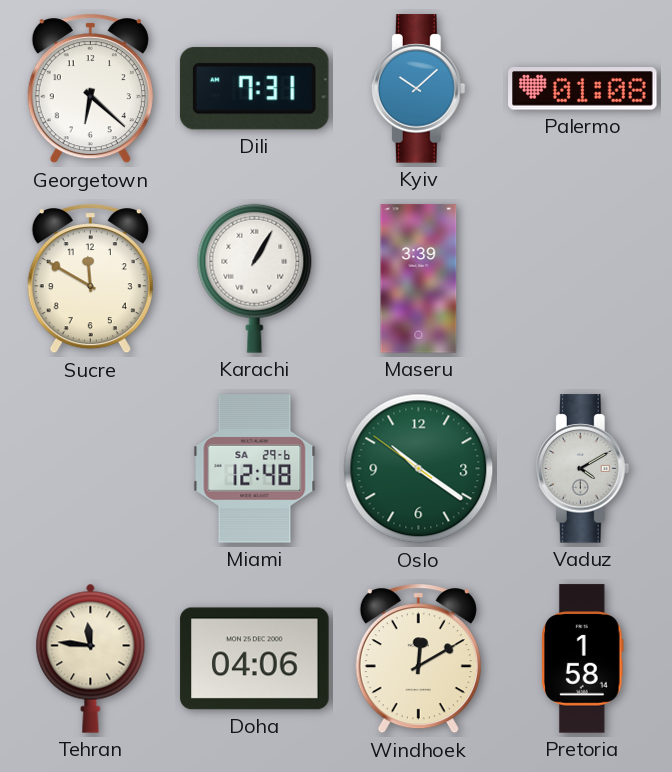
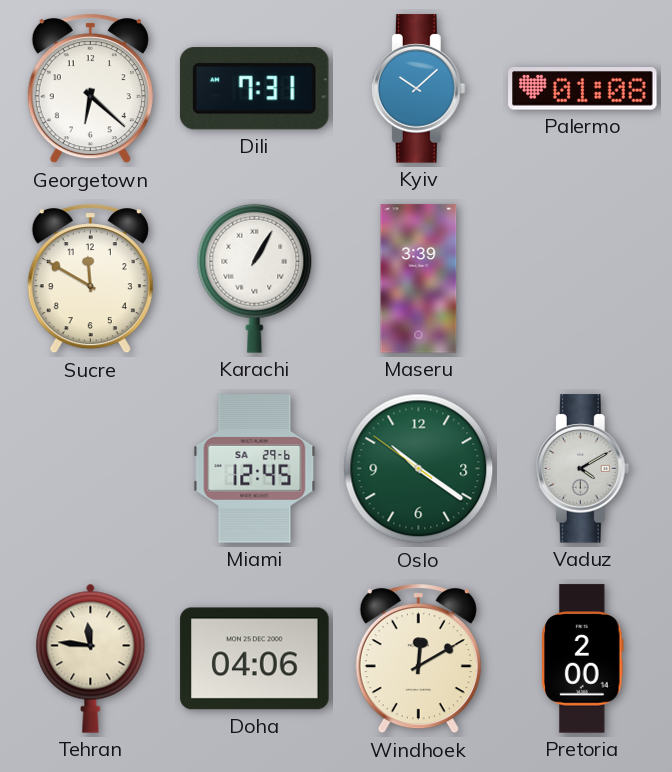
Miami: 12:48 -> 12:45
Pretoria: 1:58 -> 2:00
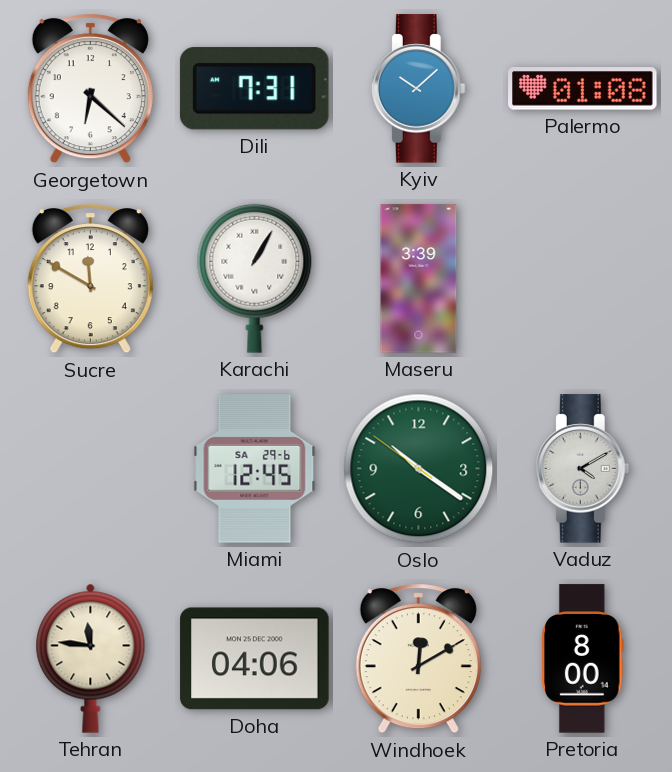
Pretoria: 2:00 -> 8:00
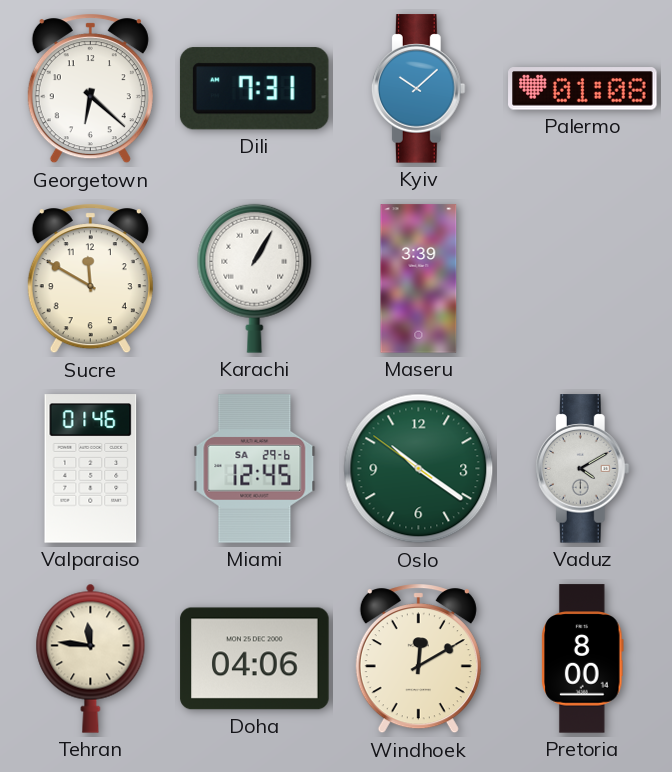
Valparaiso: none -> 01:46
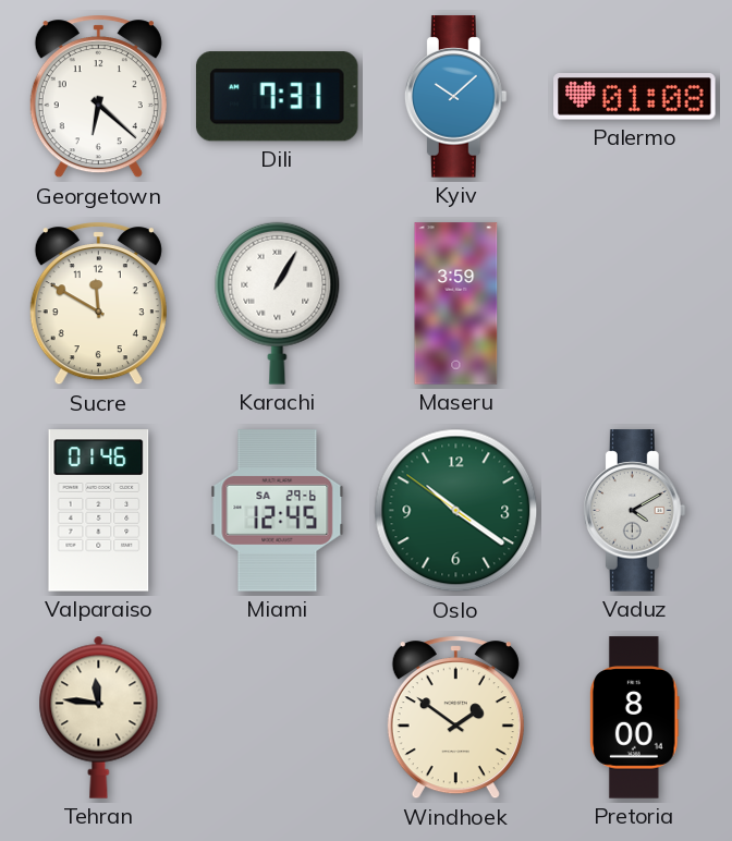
Maseru: 3:39 -> 3:59
Doha: 04:06 -> none
Windhoek: 12:10 -> 1:51
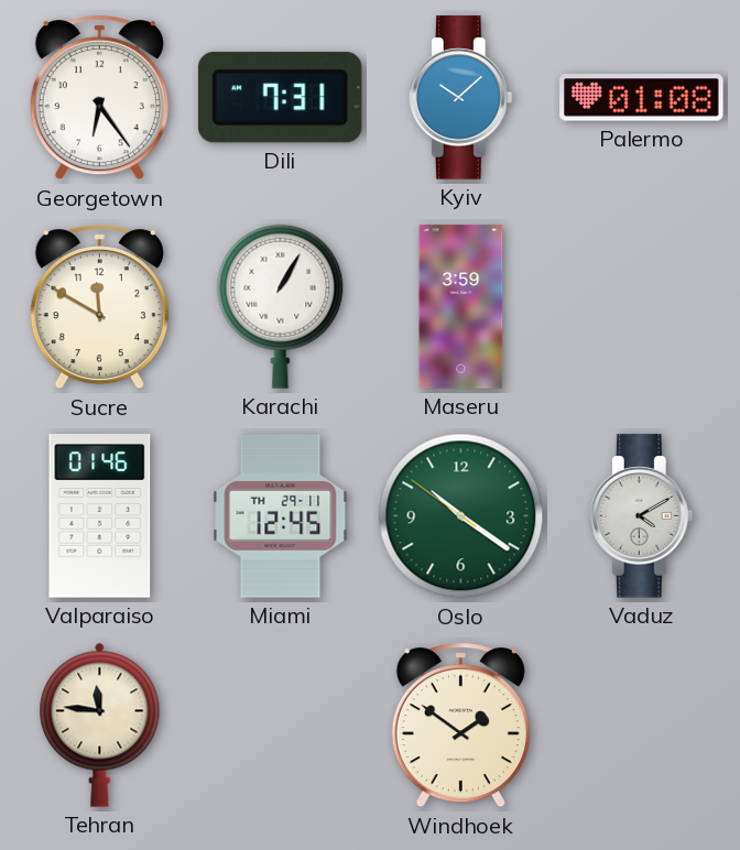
Georgetown: 6:22 -> 6:24
Miami date: SA 29-6 -> TH 29-11
Pretoria: 8:00 -> none
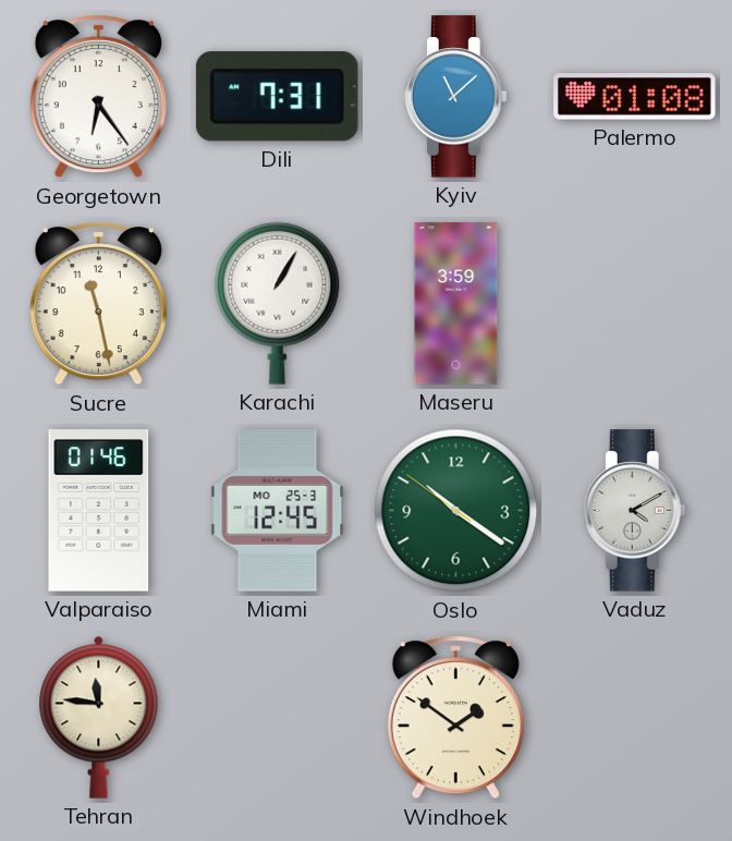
Kyiv: 10:08 -> 11:08
Sucre: 11:50 -> 11:28
Miami date: TH 29-11 -> MO 25-3
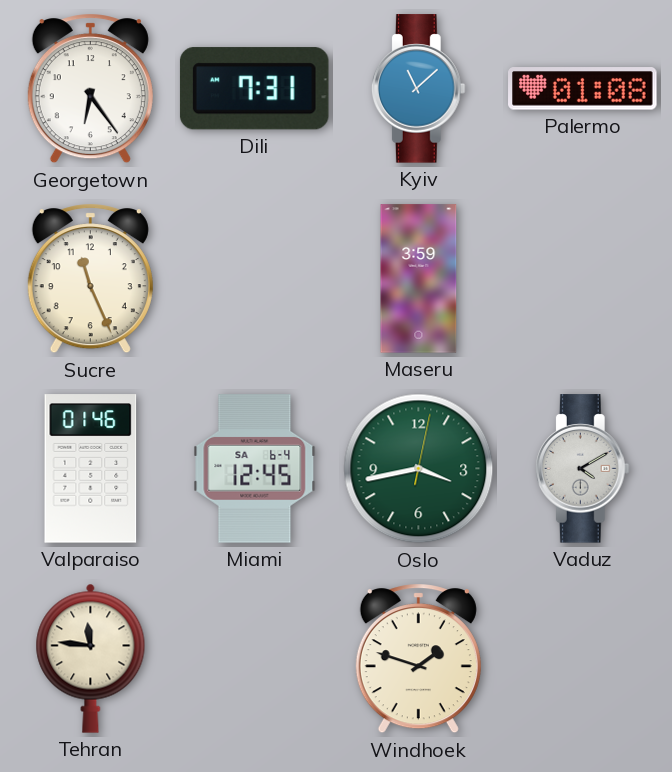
Sucre: 11:28 -> 11:26
Karachi: 1:05 -> none
Miami date: MO 25-3 -> SA 6-4
Oslo: 10:20 -> 3:43
Windhoek: 1:51 -> 1:48
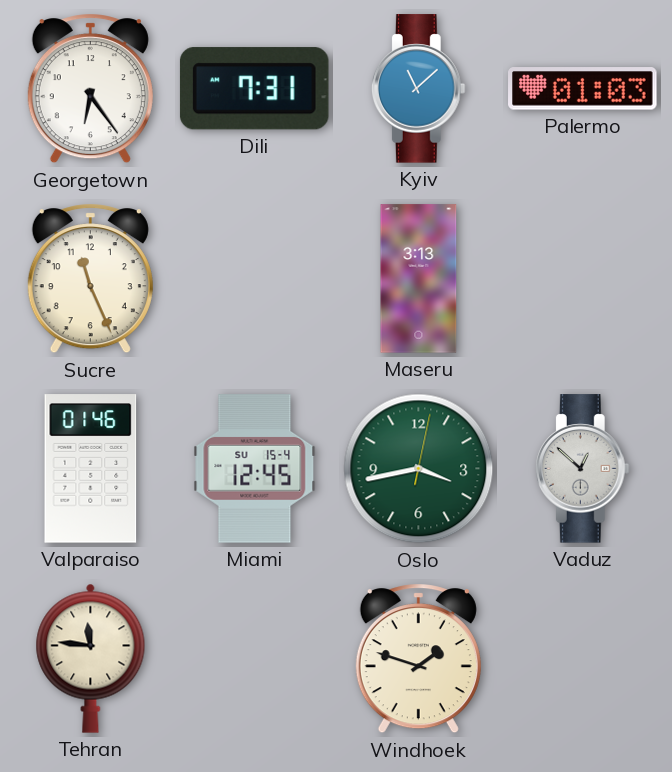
Palermo: 01:08 -> 01:03
Maseru: 3:59 -> 3:13
Miami date: SA 6-4 -> SU 15-4
Vaduz: 4:10 -> 12:52
